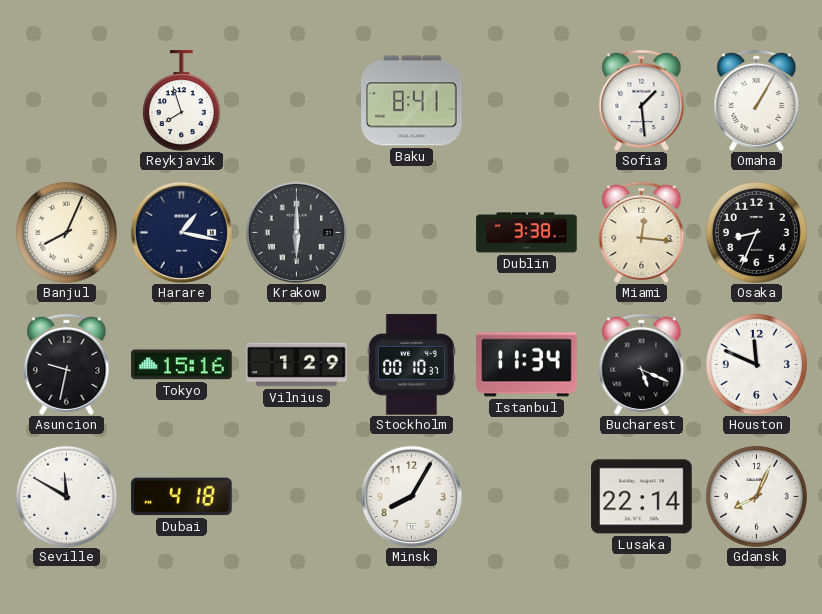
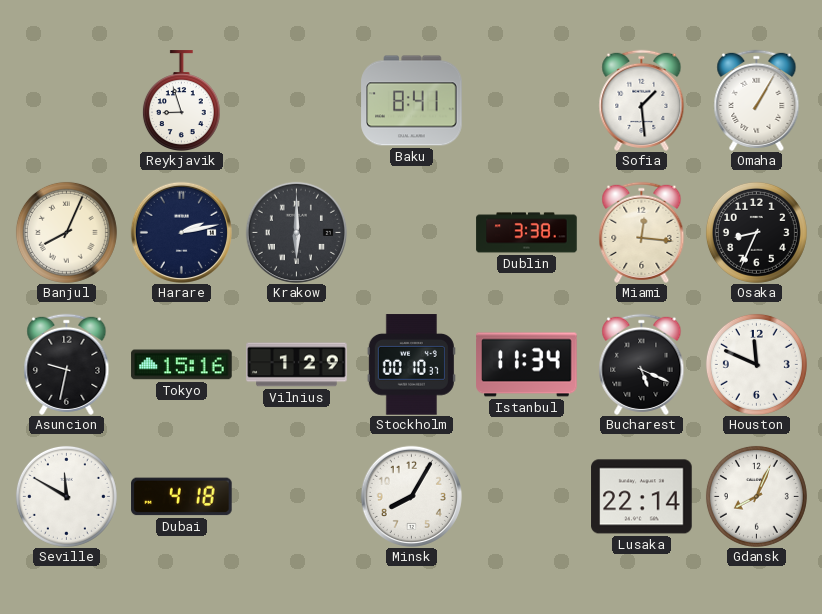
Reykjavik: 7:57 -> 8:57
Harare: 1:17 -> 2:13
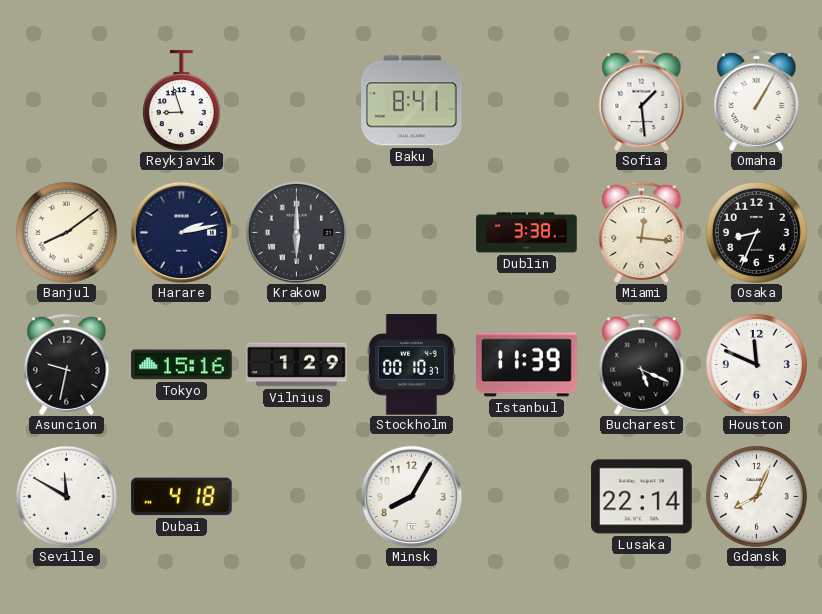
Banjul: 8:04 -> 8:09
Istanbul: 11:34 -> 11:39
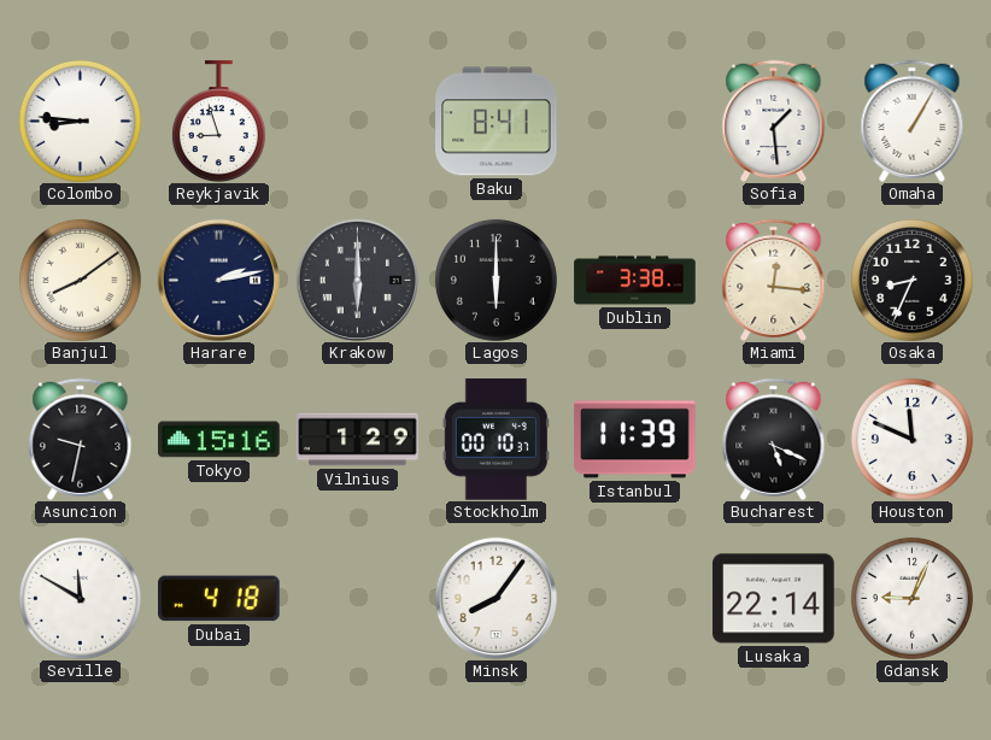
Colombo: none -> 8:46
Lagos: none -> 6:00
Minsk: 8:05 -> 8:06
Gdansk: 8:04 -> 9:04
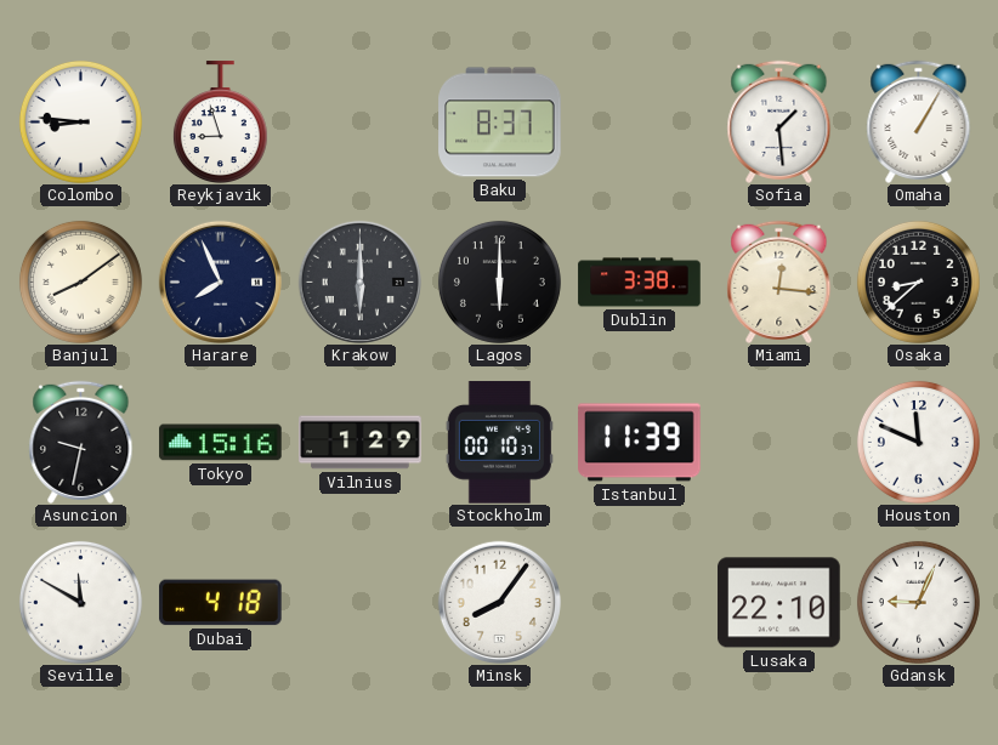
Baku: 8:41 -> 8:37
Harare: 2:13 -> 7:56
Osaka: 8:34 -> 8:38
Bucharest: 5:19 -> none
Lusaka: 22:14 -> 22:10
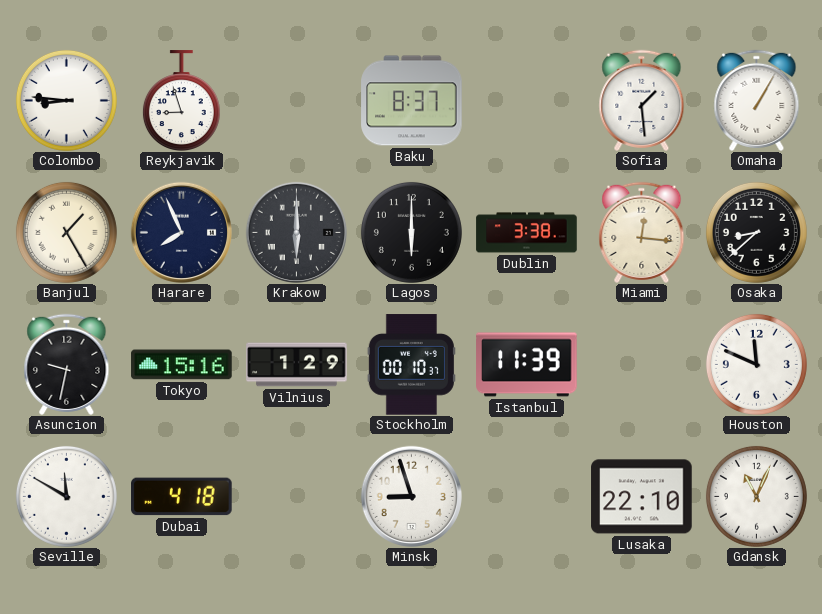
Banjul: 8:09 -> 1:25
Minsk: 8:06 -> 8:57
Gdansk: 9:04 -> 11:04
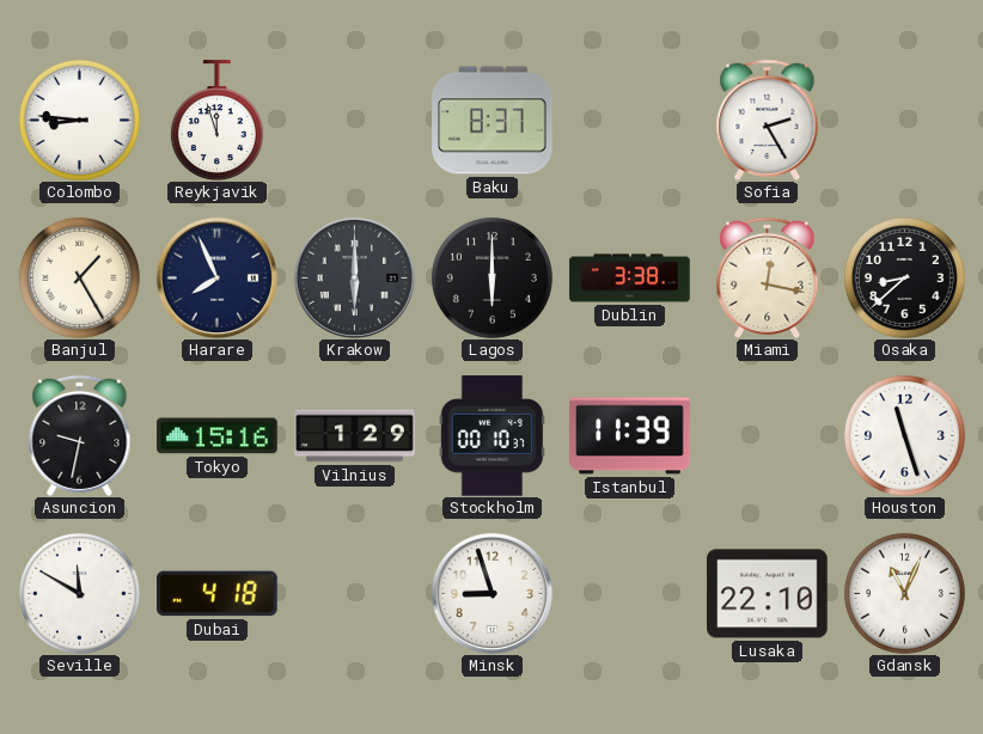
Reykjavik: 8:57 -> 11:57
Sofia: 1:29 -> 2:25
Omaha: 1:05 -> none
Miami: 12:16 -> 12:17
Houston: 11:49 -> 11:27
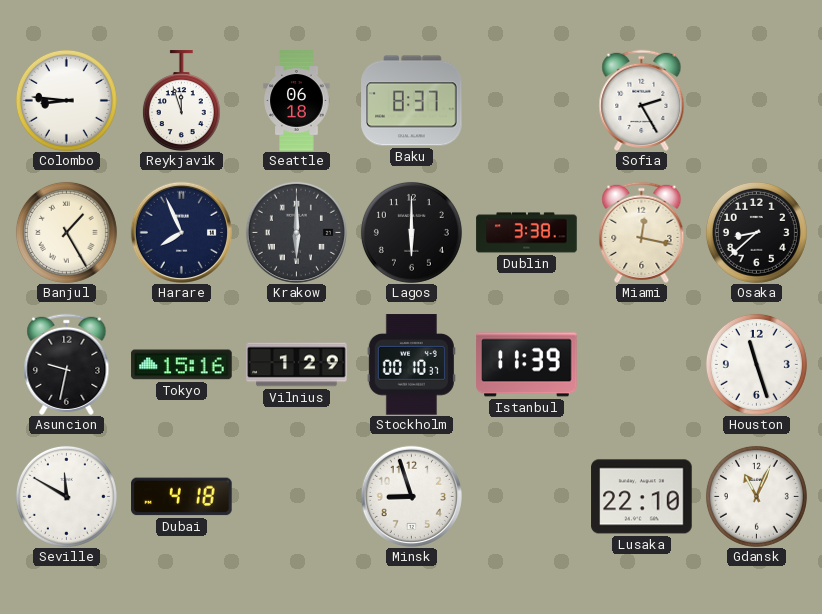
Seattle: none -> 06:18
